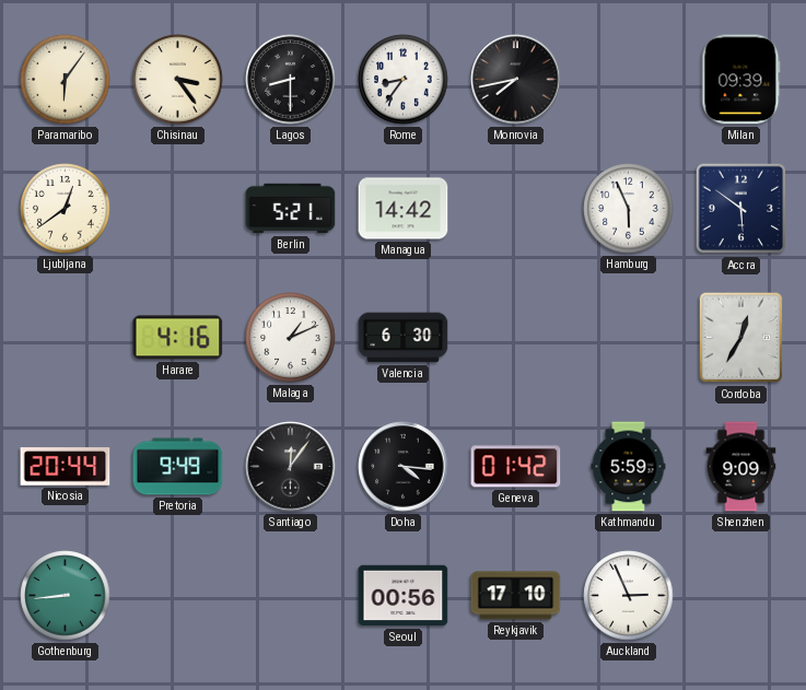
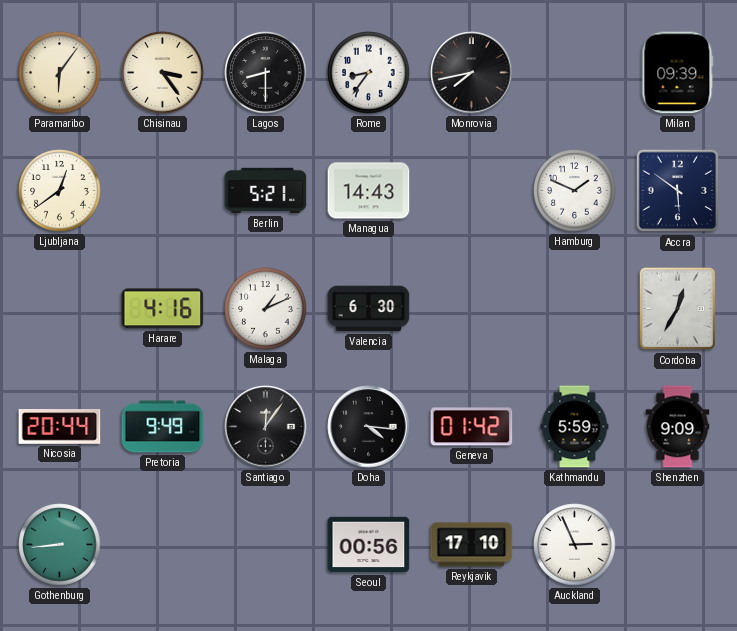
Managua: 14:42 -> 14:43
Hamburg: 5:56 -> 1:49
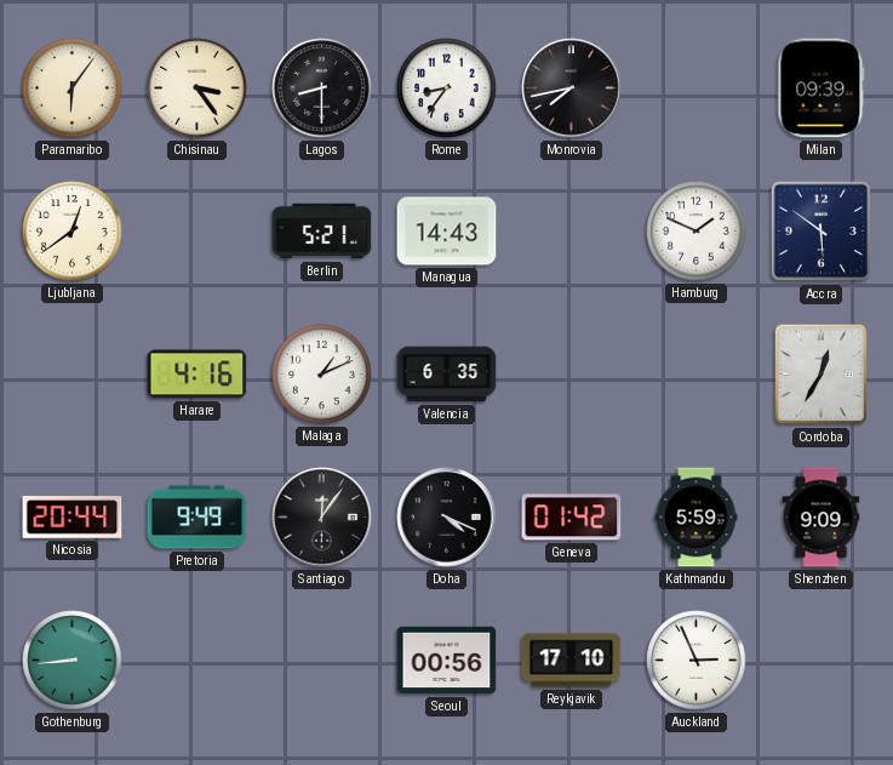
Valencia: 6:30 -> 6:35
Doha: 4:16 -> 4:19
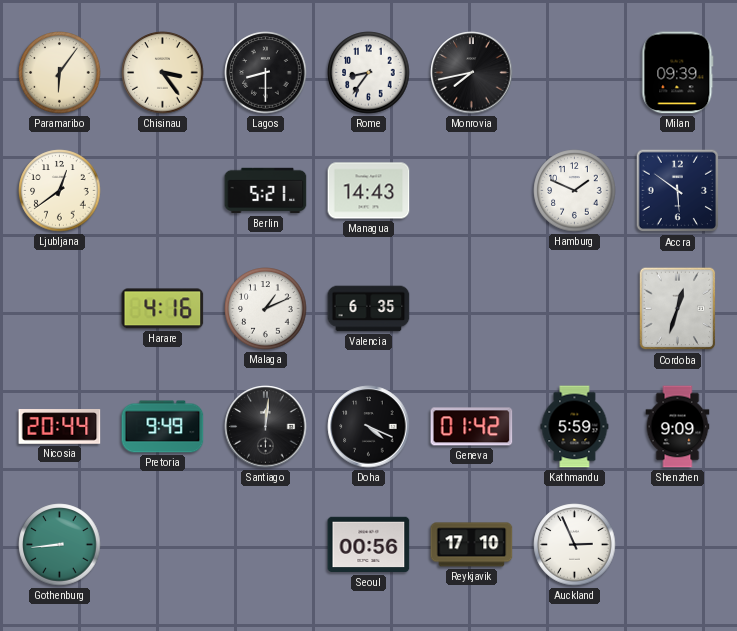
Cordoba: 12:35 -> 12:33
Santiago: 12:06 -> 12:01
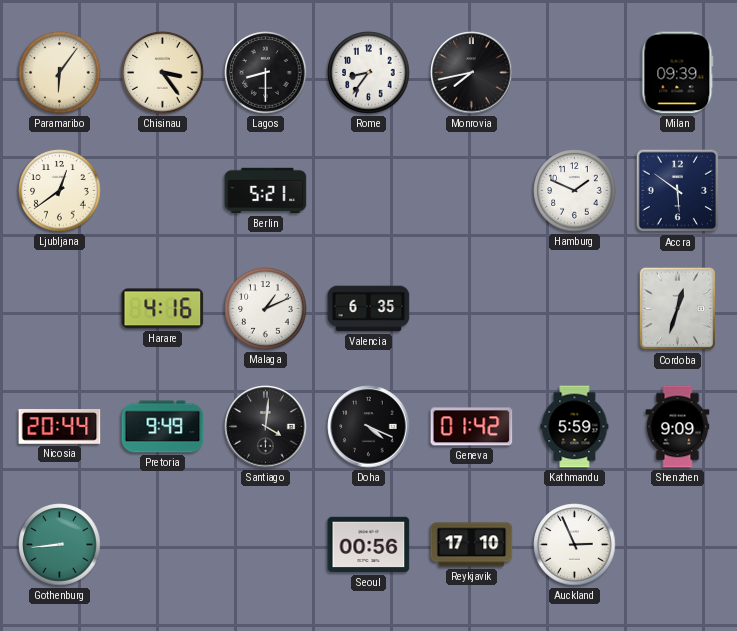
Managua: 14:43 -> none
Santiago: 12:01 -> 4:01
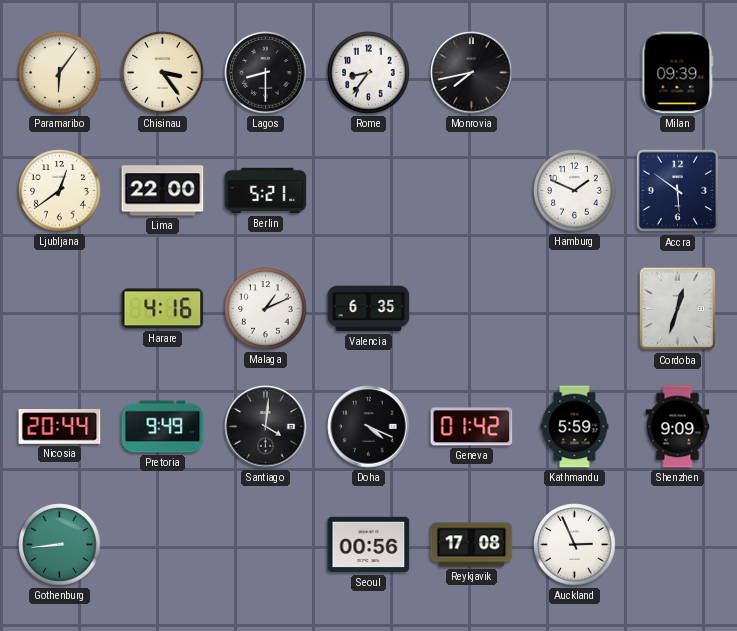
Lima: none -> 22:00
Reykjavik: 17:10 -> 17:08
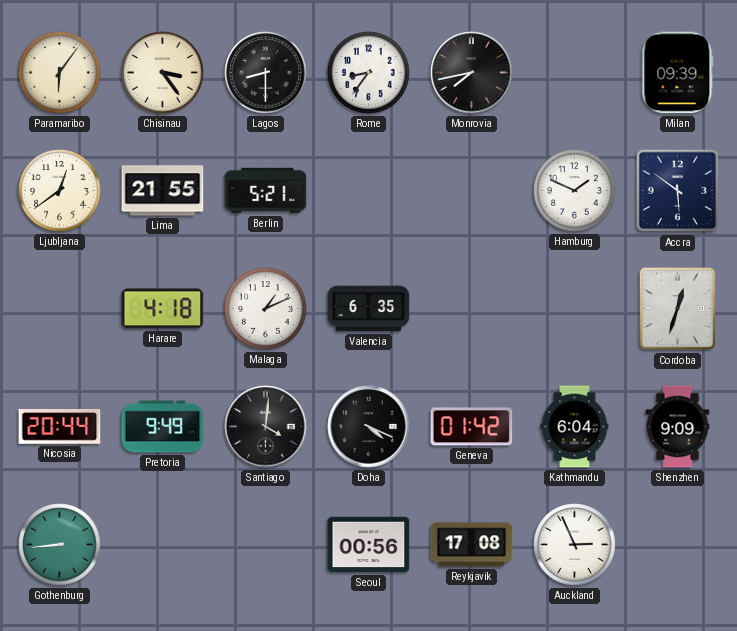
Lima: 22:00 -> 21:55
Harare: 4:16 -> 4:18
Kathmandu: 5:59 -> 6:04
